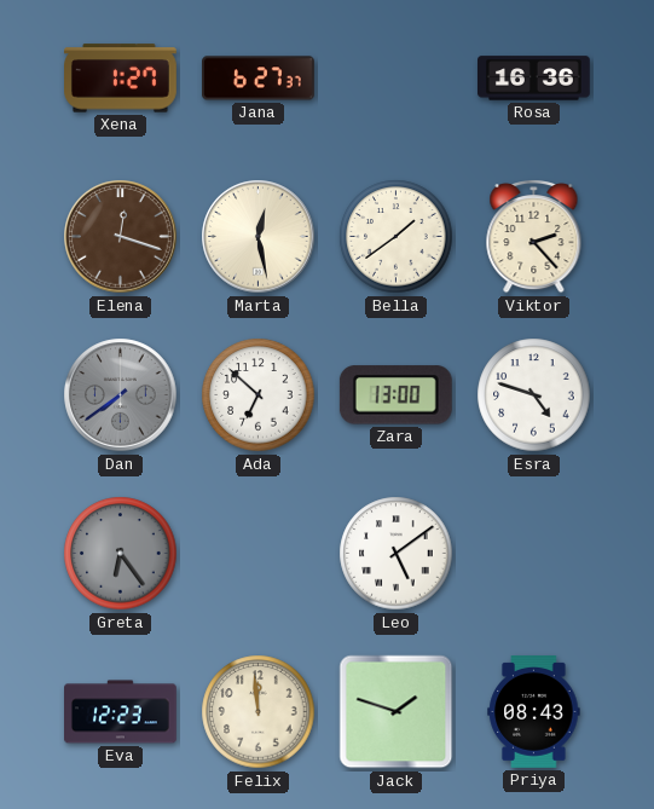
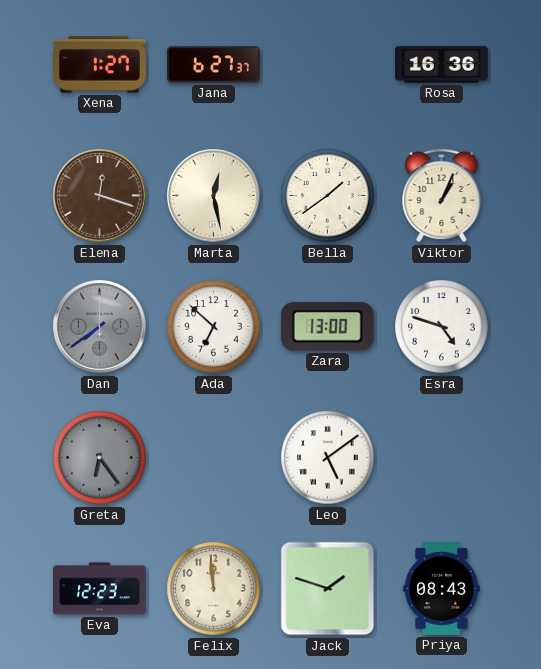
Viktor: 2:23 -> 1:04
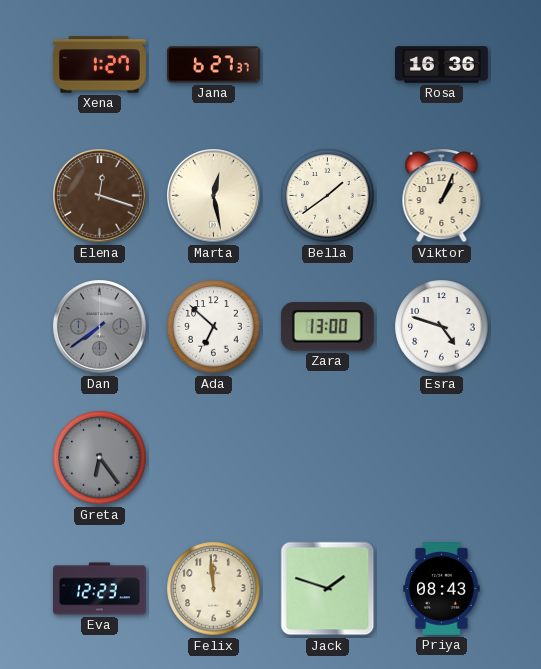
Leo: 5:09 -> none
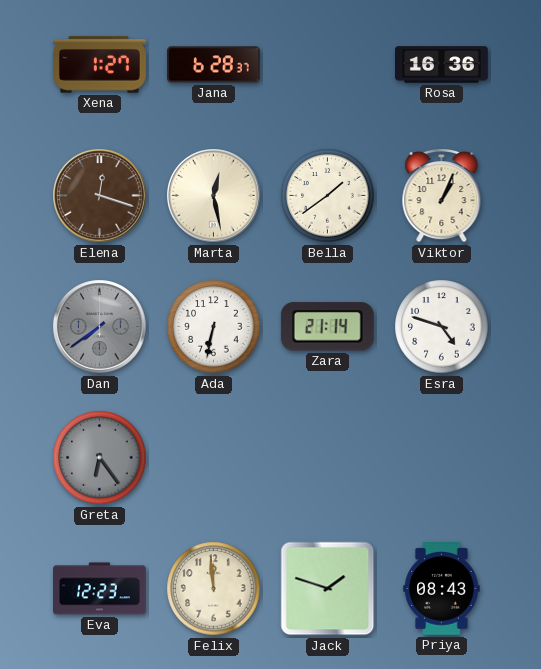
Jana: 6:27 -> 6:28
Ada: 6:52 -> 6:32
Zara: 13:00 -> 21:14
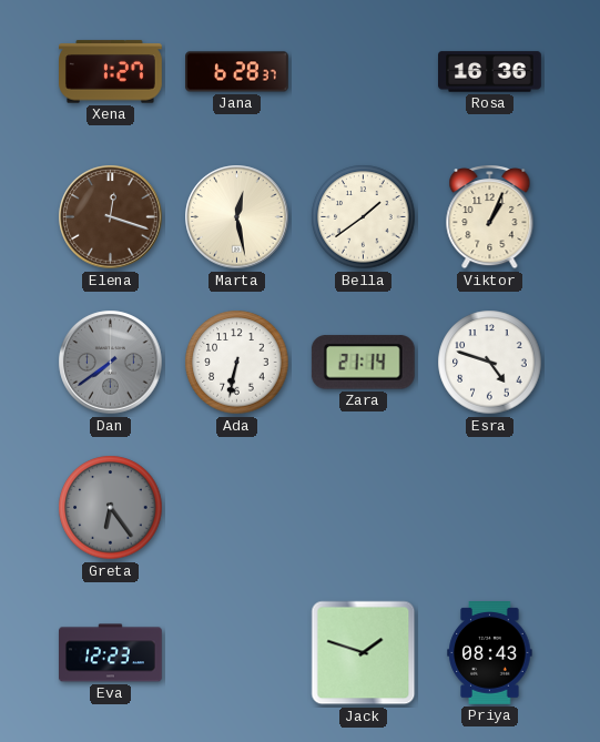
Felix: 11:59 -> none
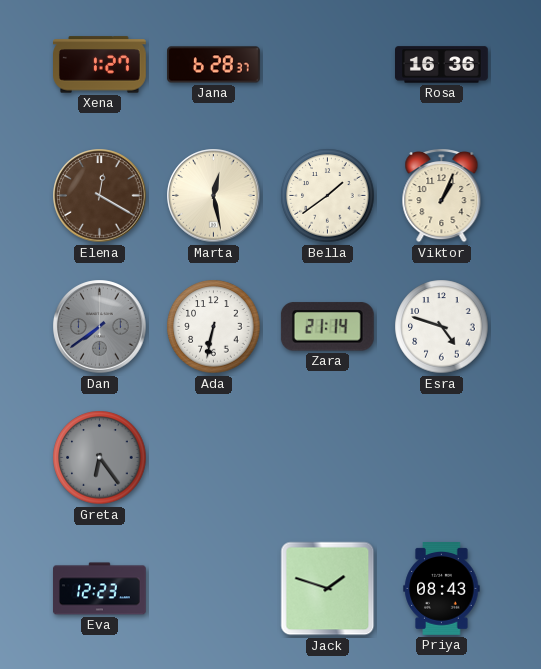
Elena: 12:18 -> 12:20
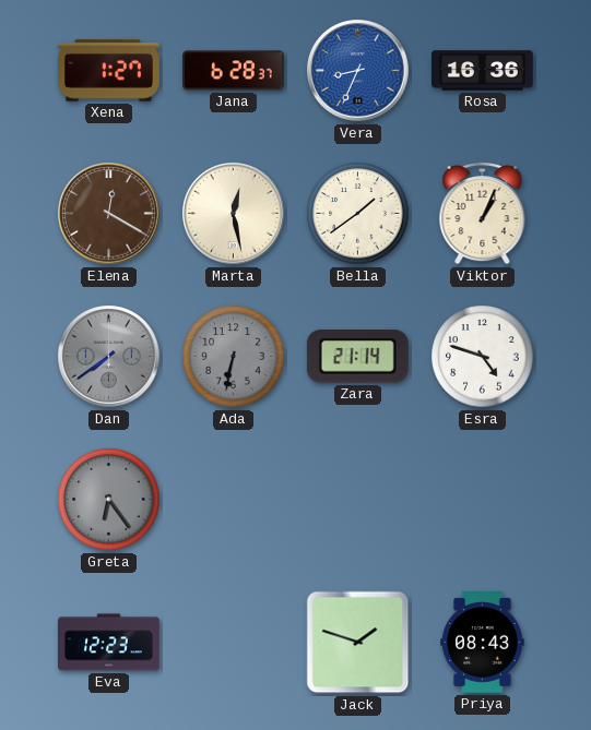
Vera: none -> 8:34
Ada dial: white -> grey
